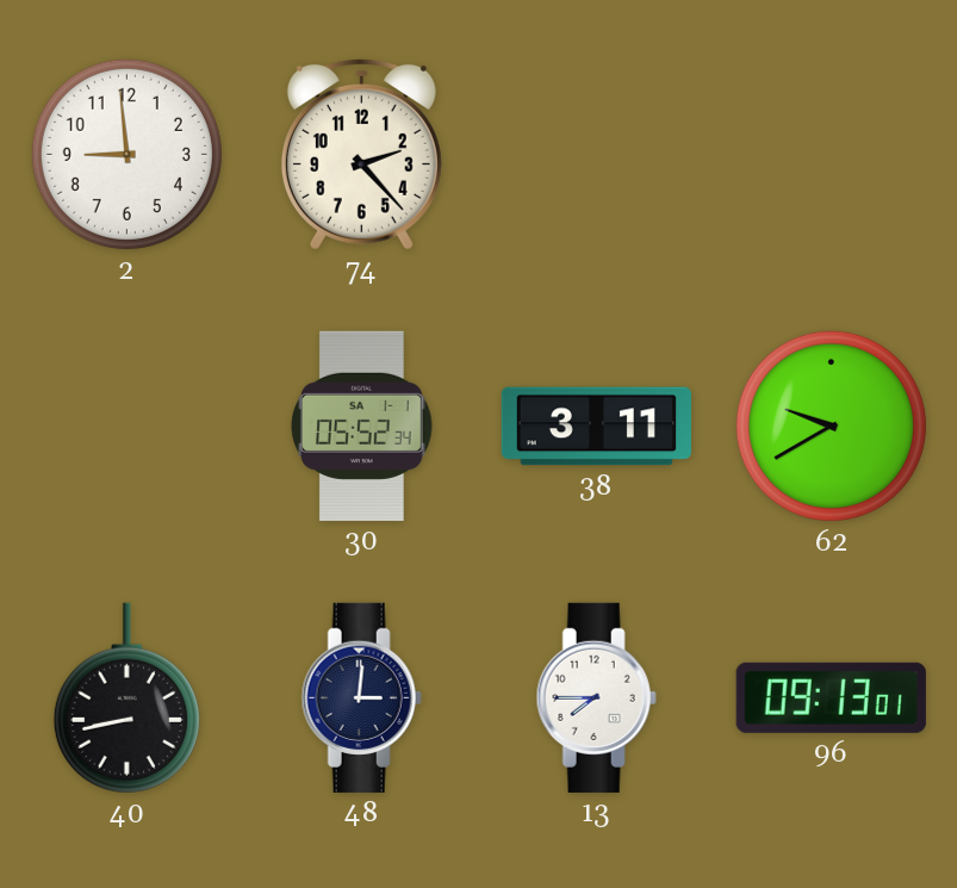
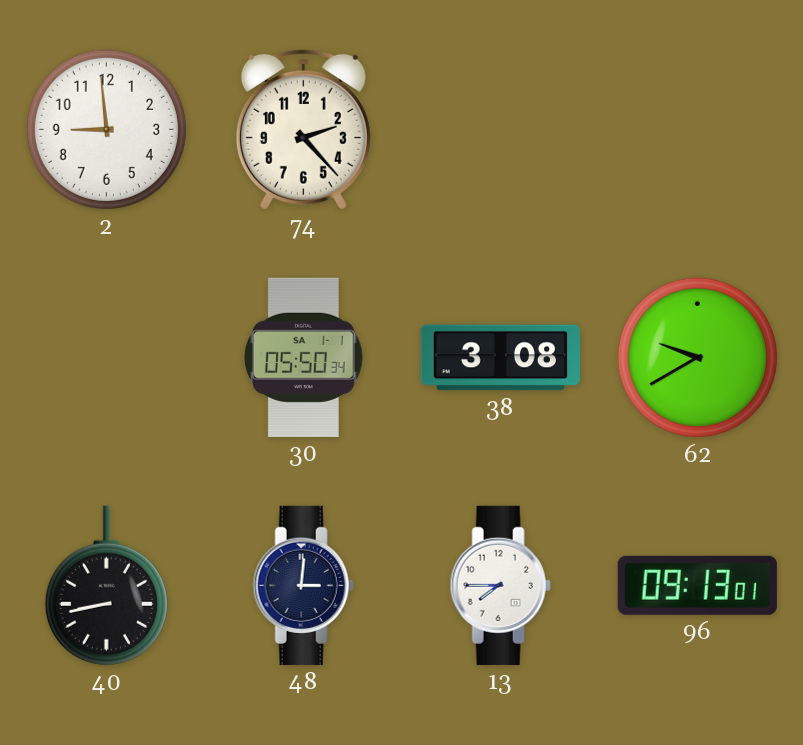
30: 05:52 -> 05:50
38: 3:11 -> 3:08
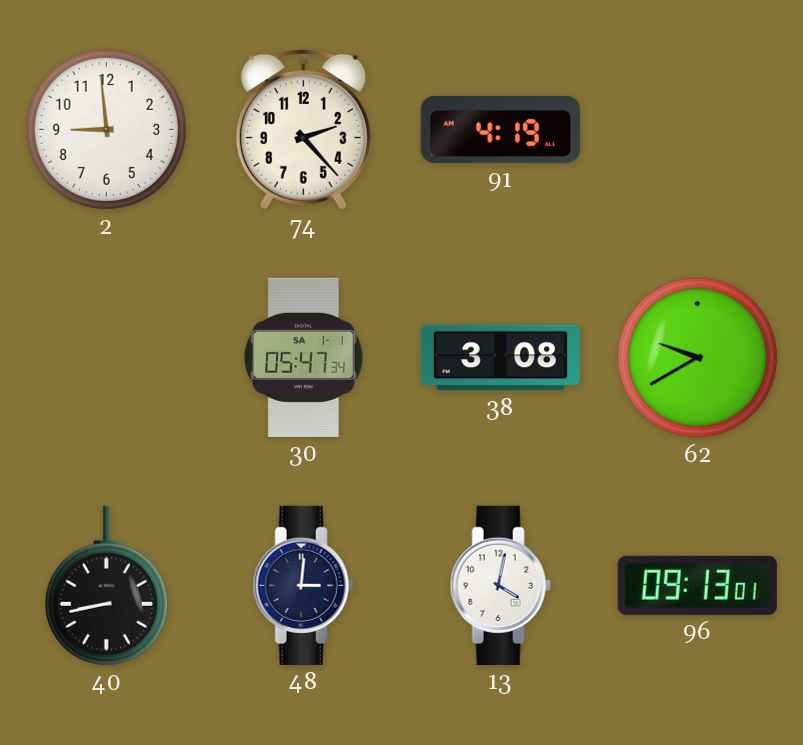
91: none -> 4:19
30: 05:50 -> 05:47
13: 7:45 -> 4:02
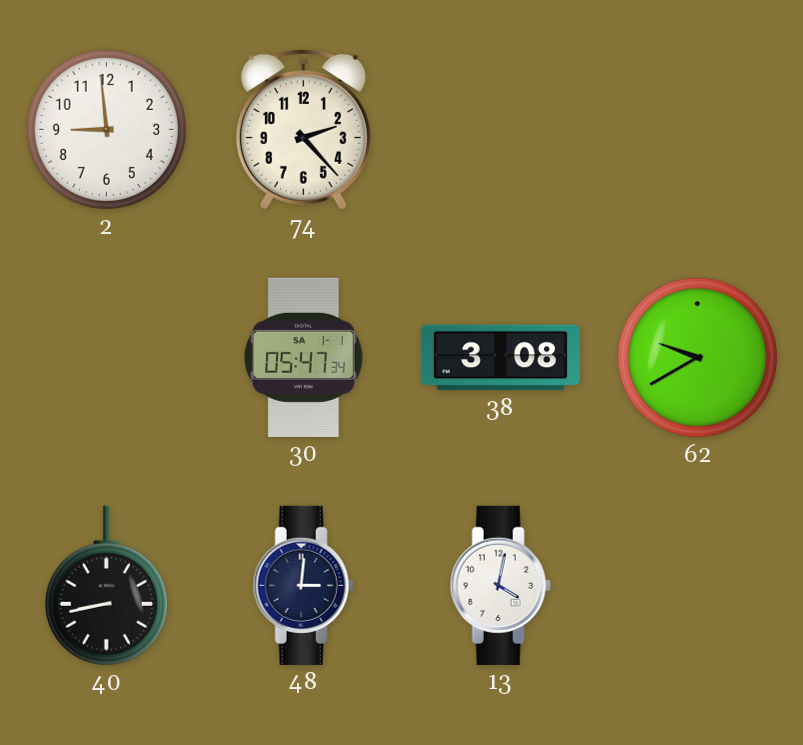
91: 4:19 -> none
96: 09:13 -> none
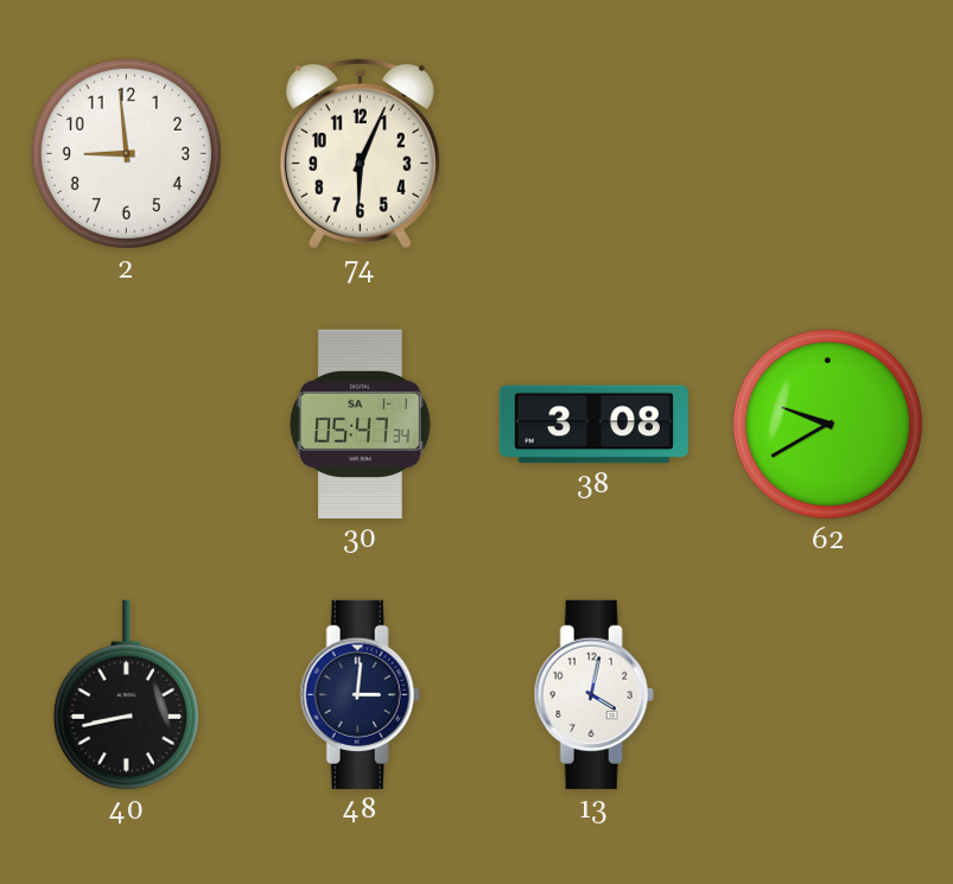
74: 2:23 -> 6:04
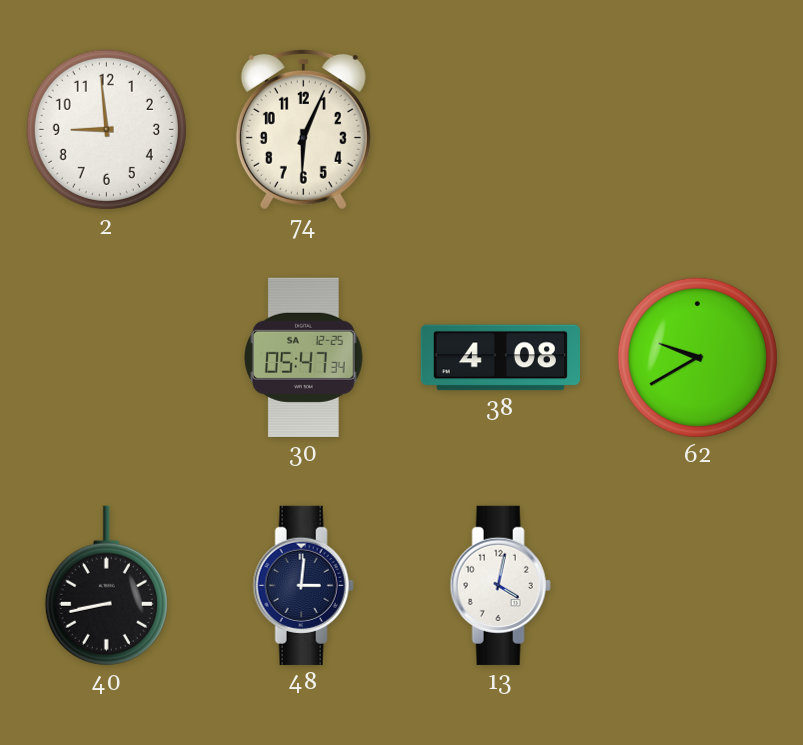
30 date: SA 1-1 -> SA 12-25
38: 3:08 -> 4:08
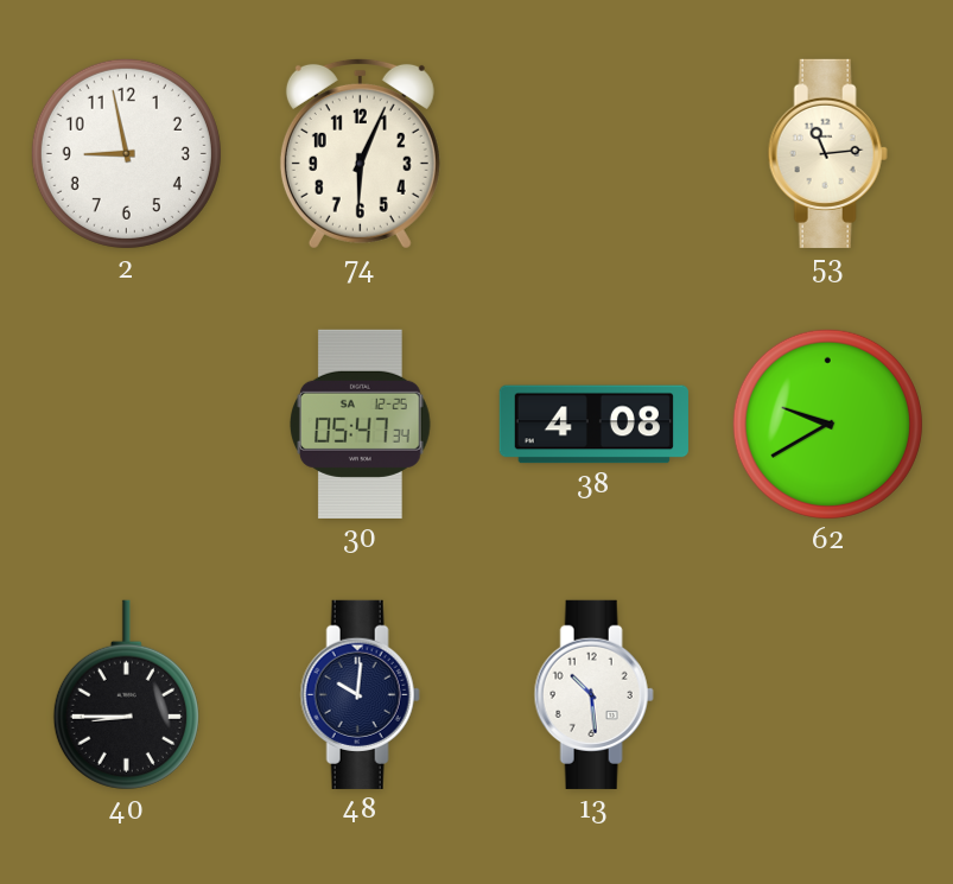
2: 8:59 -> 8:58
53: none -> 11:14
40: 8:43 -> 8:45
48: 3:01 -> 10:01
13: 4:02 -> 10:29
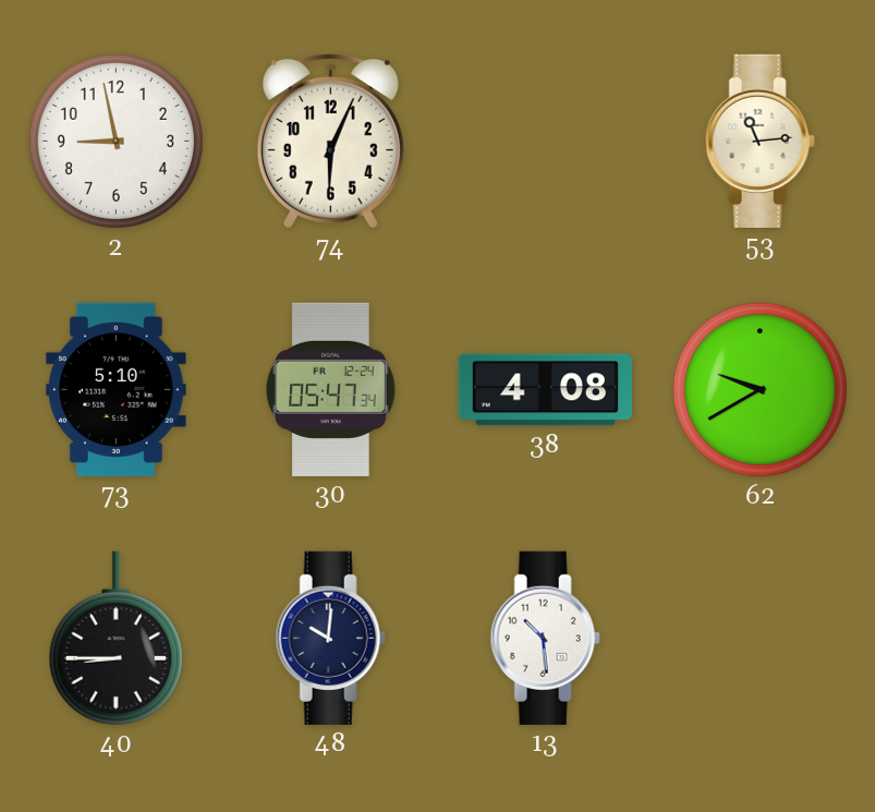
73: none -> 5:10
30 date: SA 12-25 -> FR 12-24
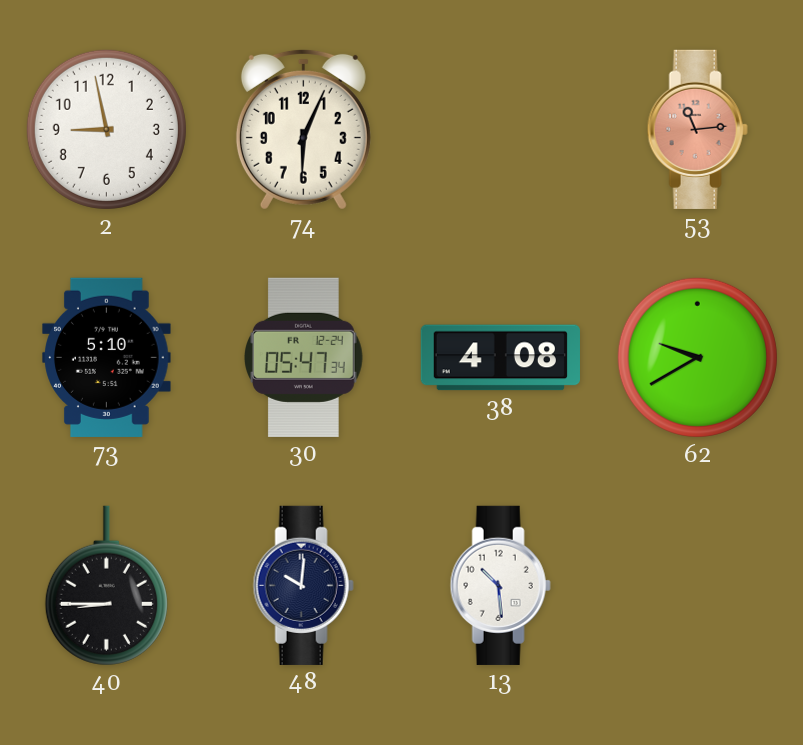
53 dial: cream -> salmon
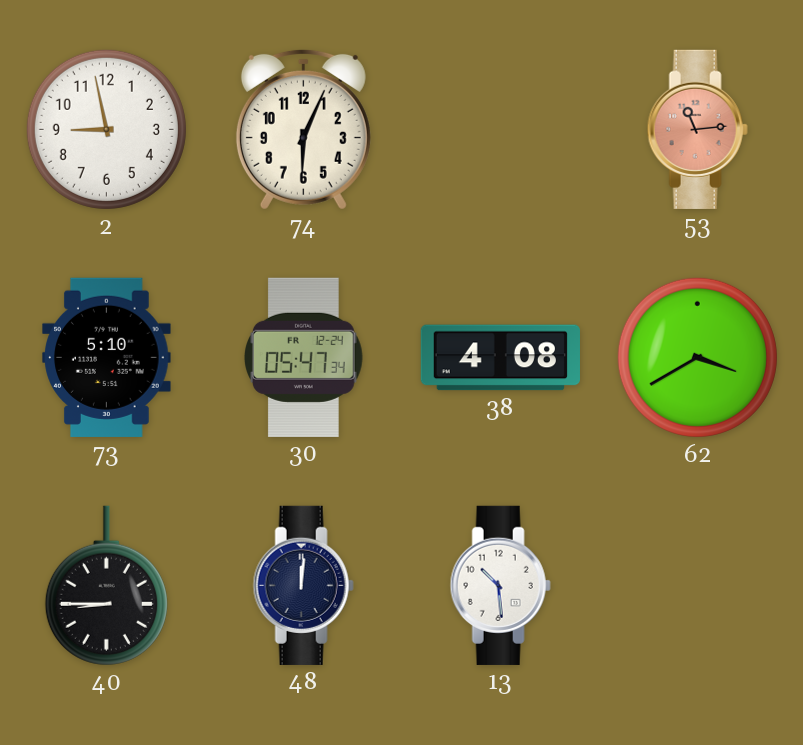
62: 9:40 -> 3:40
48: 10:01 -> 12:01
